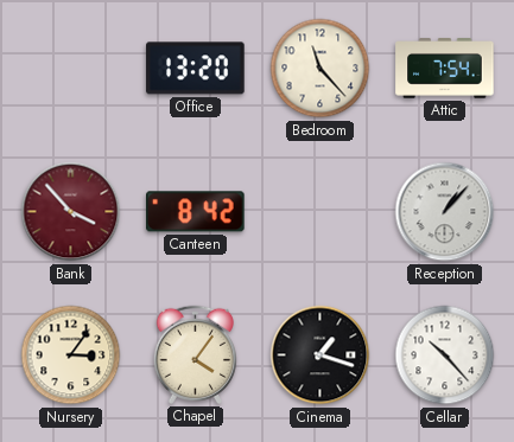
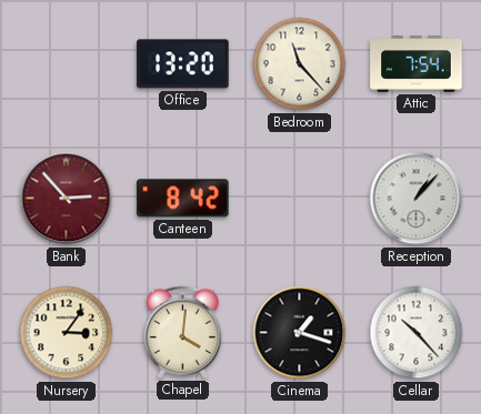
Bank: 3:53 -> 2:53
Chapel: 4:06 -> 4:01
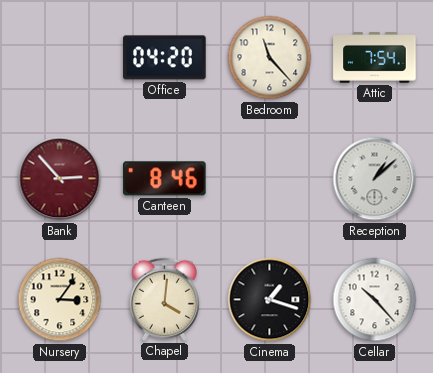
Office: 13:20 -> 04:20
Canteen: 8:42 -> 8:46
Reception: 1:07 -> 1:08
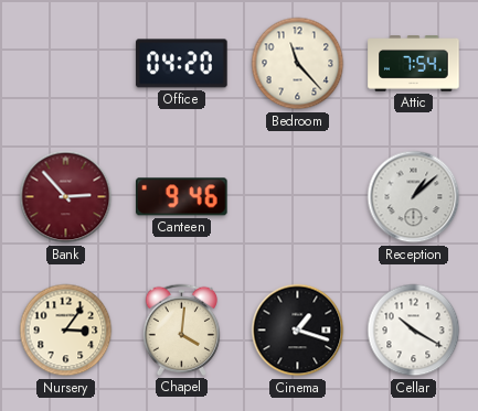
Canteen: 8:46 -> 9:46
Cellar: 10:23 -> 10:20
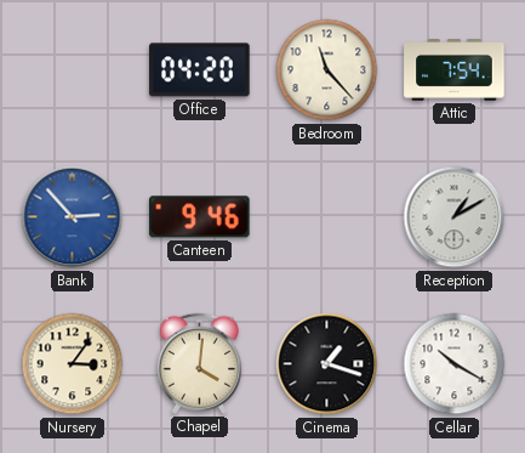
Bank dial: burgundy -> blue
Reception: 1:08 -> 1:10
